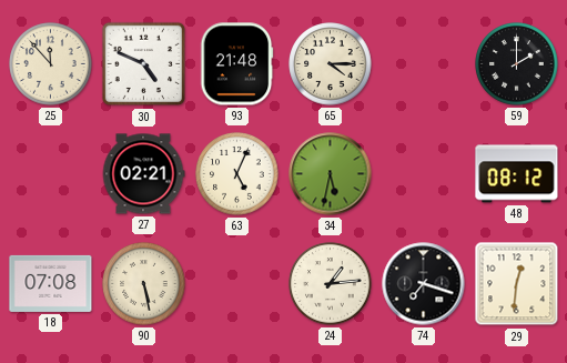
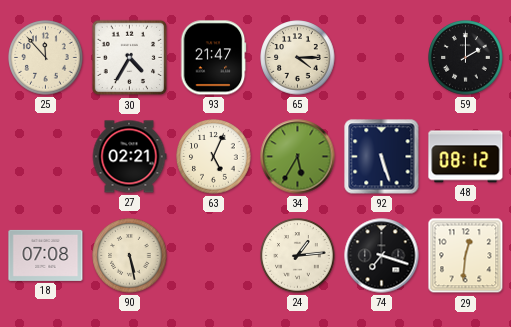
30: 4:49 -> 4:35
93: 21:48 -> 21:47
34: 5:32 -> 5:35
92: none -> 5:27
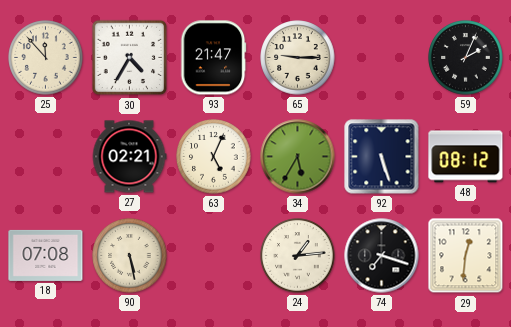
65: 4:15 -> 9:15
59: 2:00 -> 2:04
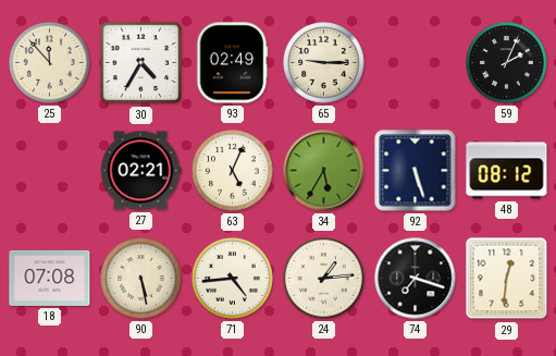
93: 21:47 -> 02:49
71: none -> 4:44
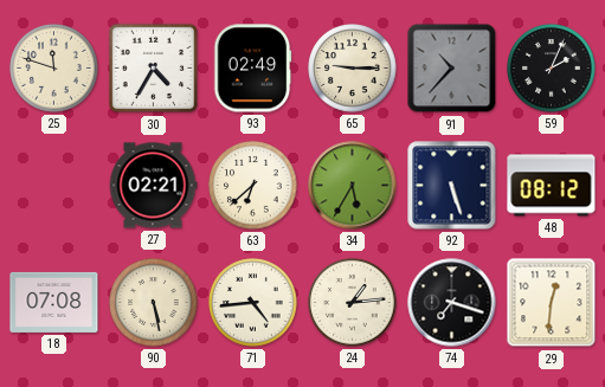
25: 11:53 -> 11:48
91: none -> 10:37
63: 5:04 -> 6:38
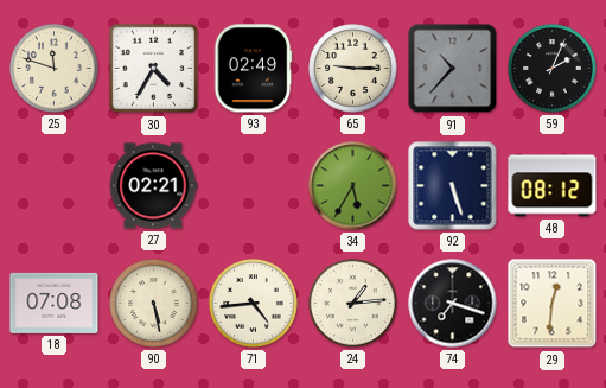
63: 6:38 -> none
